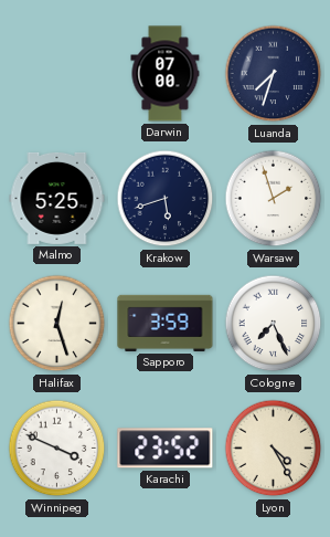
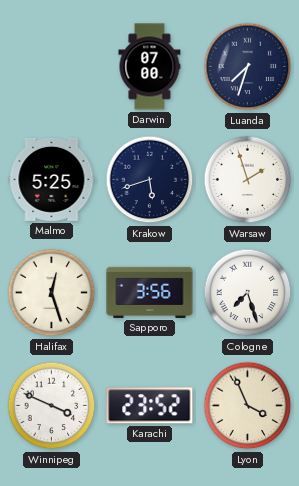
Sapporo: 3:59 -> 3:56
Cologne: 7:26 -> 7:27
Lyon: 4:25 -> 3:56
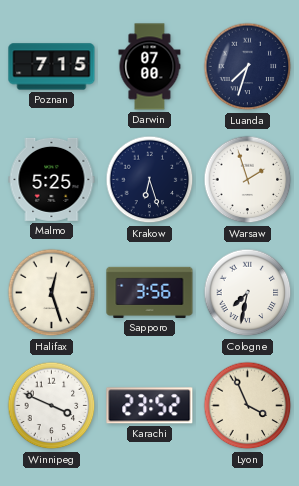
Poznan: none -> 7:15
Krakow: 5:42 -> 6:27
Cologne: 7:27 -> 7:32
